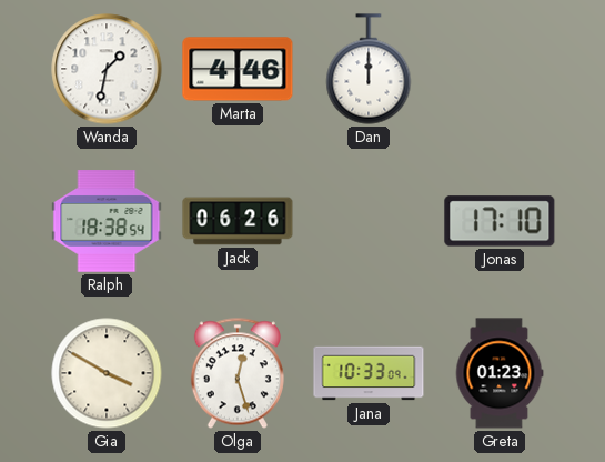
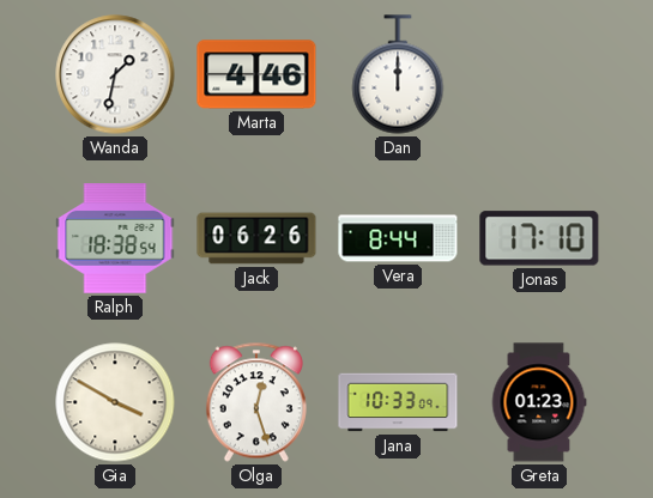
Vera: none -> 8:44
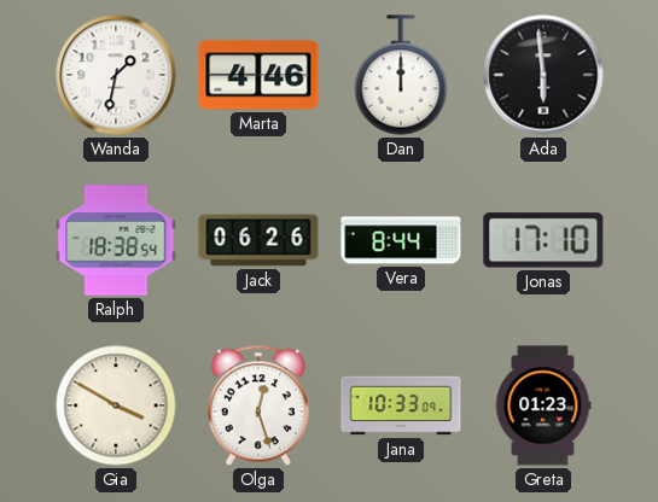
Ada: none -> 5:59
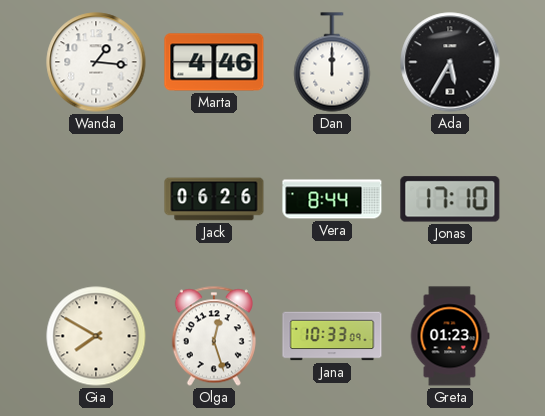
Wanda: 1:32 -> 1:16
Ada: 5:59 -> 5:35
Ralph: 18:38 -> none
Gia: 3:50 -> 7:50
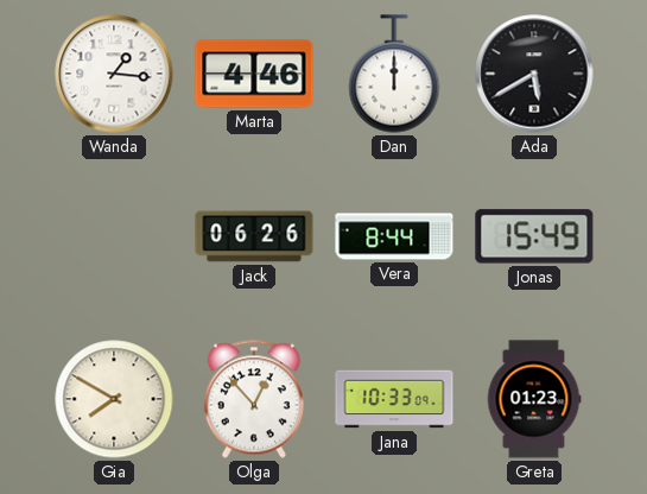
Ada: 5:35 -> 5:40
Jonas: 17:10 -> 15:49
Olga: 12:27 -> 12:53
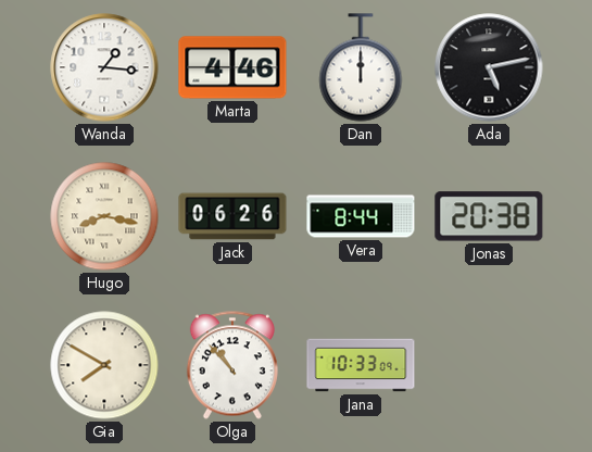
Ada: 5:40 -> 5:13
Hugo: none -> 8:17
Jonas: 15:49 -> 20:38
Olga: 12:53 -> 10:53
Greta: 01:23 -> none
